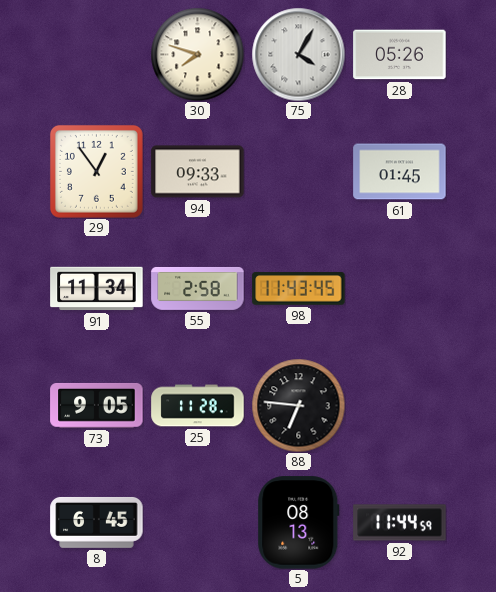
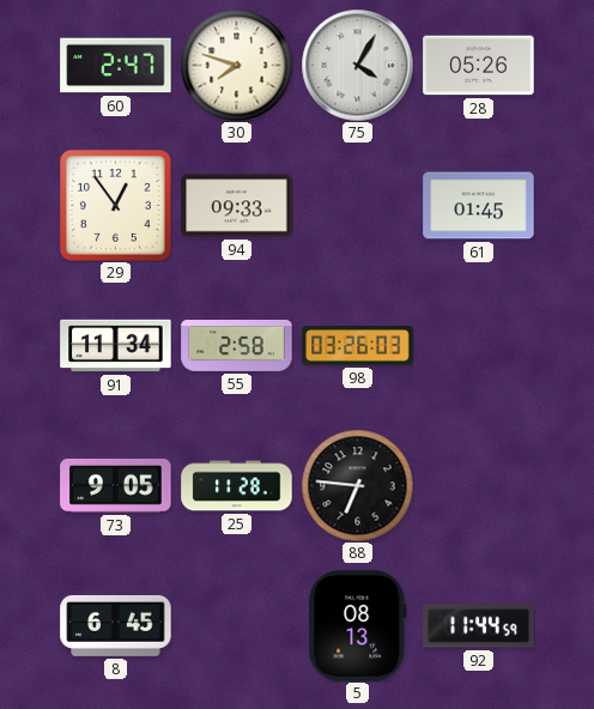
60: none -> 2:47
98: 11:43 -> 03:26
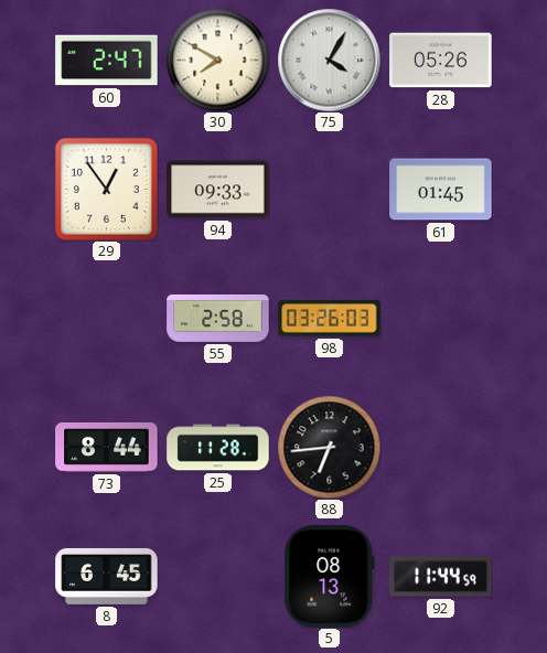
30: 7:48 -> 7:50
91: 11:34 -> none
73: 9:05 -> 8:44
88: 6:46 -> 6:44
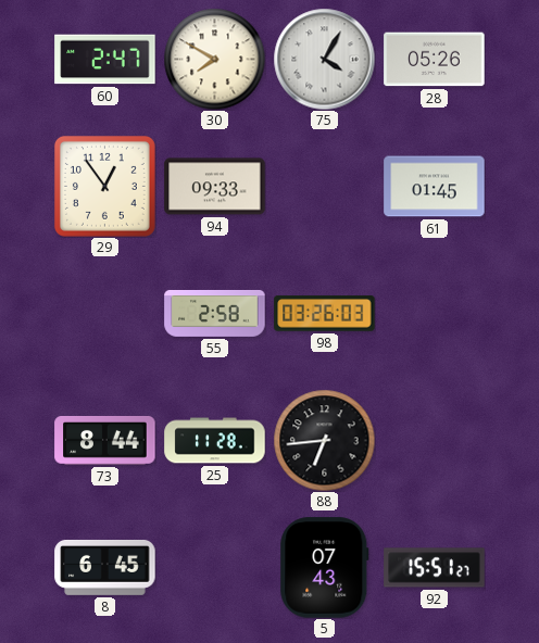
5: 08:13 -> 07:43
92: 11:44 -> 15:51
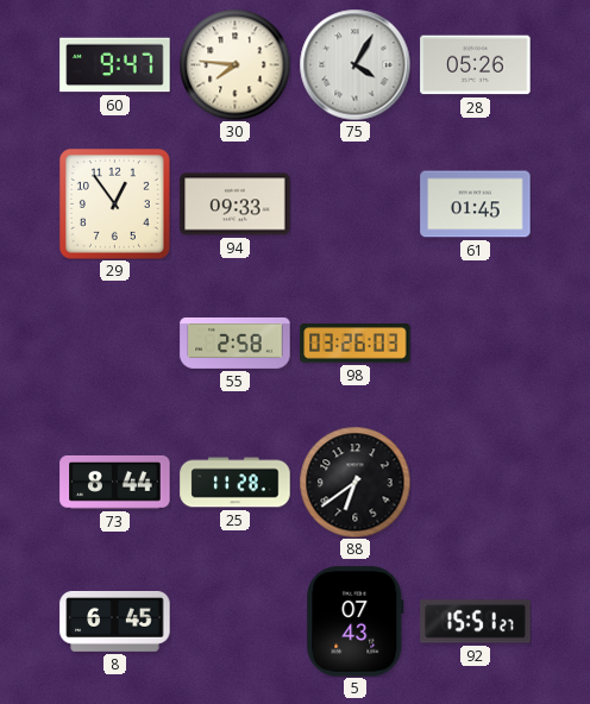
60: 2:47 -> 9:47
30: 7:50 -> 7:46
88: 6:44 -> 6:39
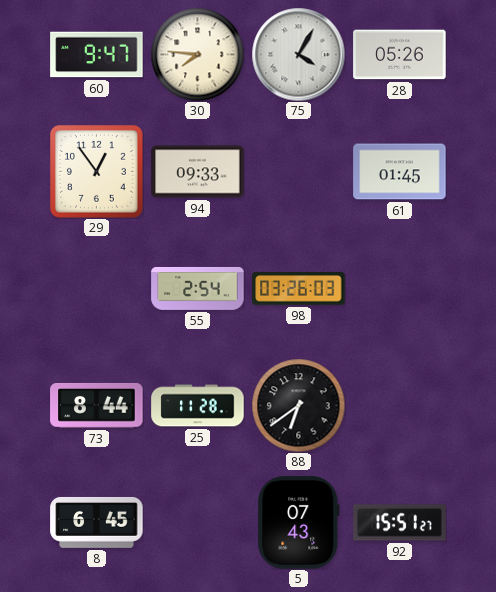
55: 2:58 -> 2:54
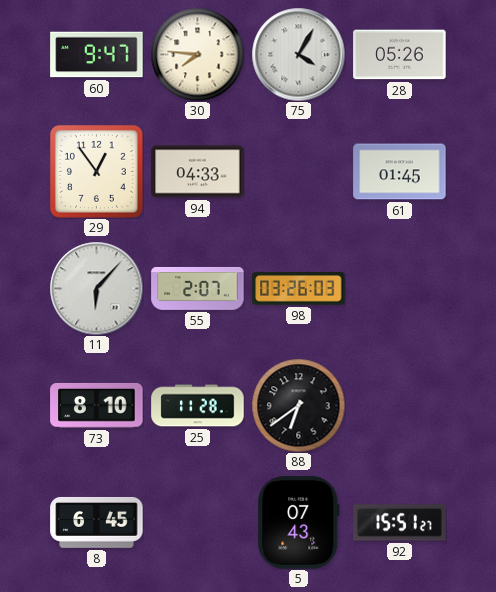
94: 09:33 -> 04:33
11: none -> 6:07
55: 2:54 -> 2:07
73: 8:44 -> 8:10
